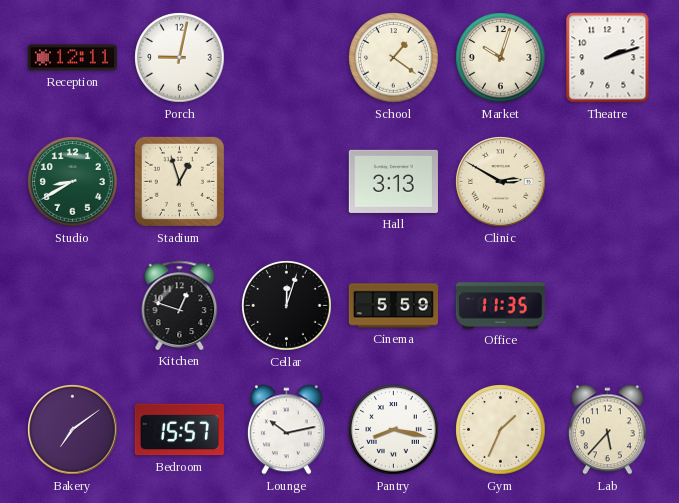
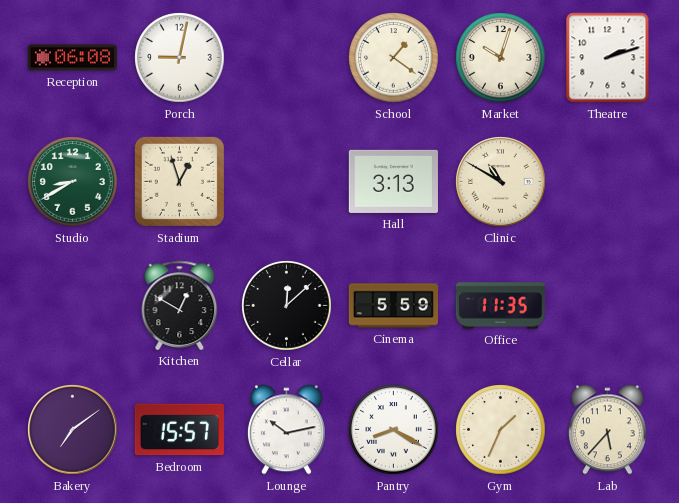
Reception: 12:11 -> 06:08
Clinic: 2:50 -> 10:50
Kitchen: 12:48 -> 12:50
Cellar: 12:03 -> 12:08
Pantry: 8:17 -> 8:20
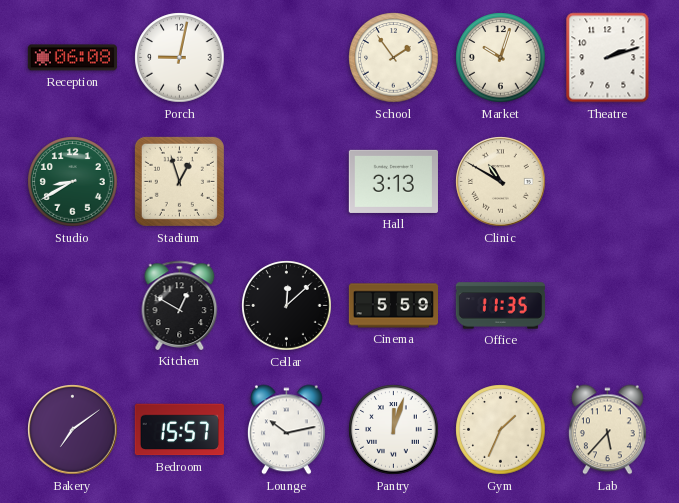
School: 1:21 -> 1:54
Pantry: 8:20 -> 12:03
